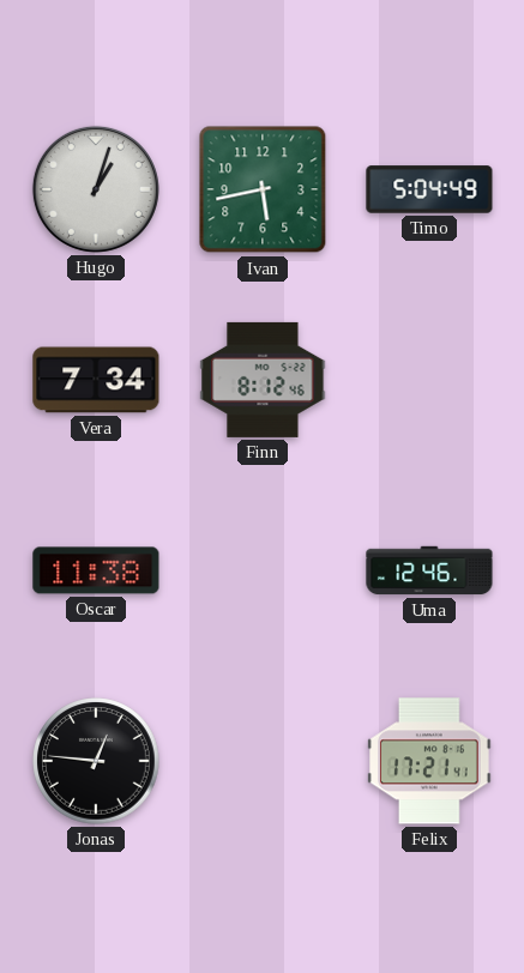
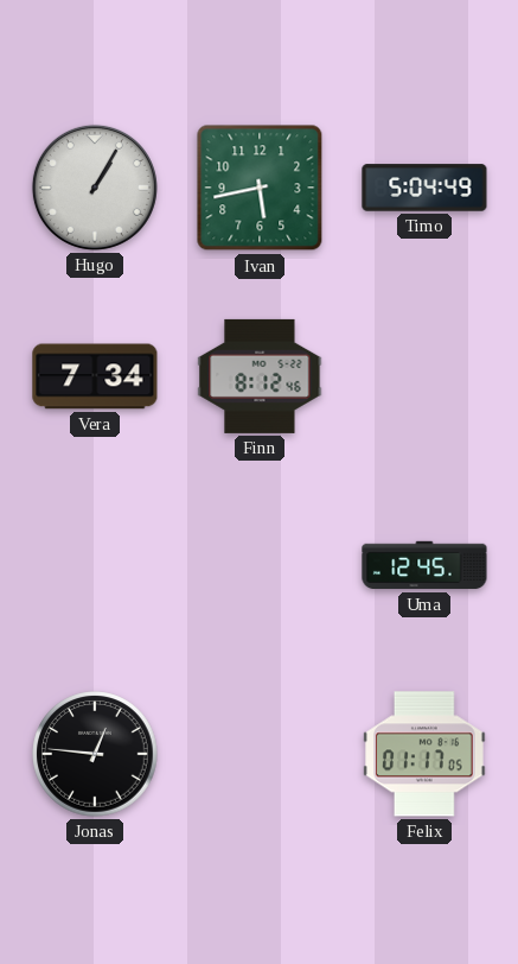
Hugo: 1:03 -> 1:05
Oscar: 11:38 -> none
Uma: 12:46 -> 12:45
Felix: 17:21 -> 01:17
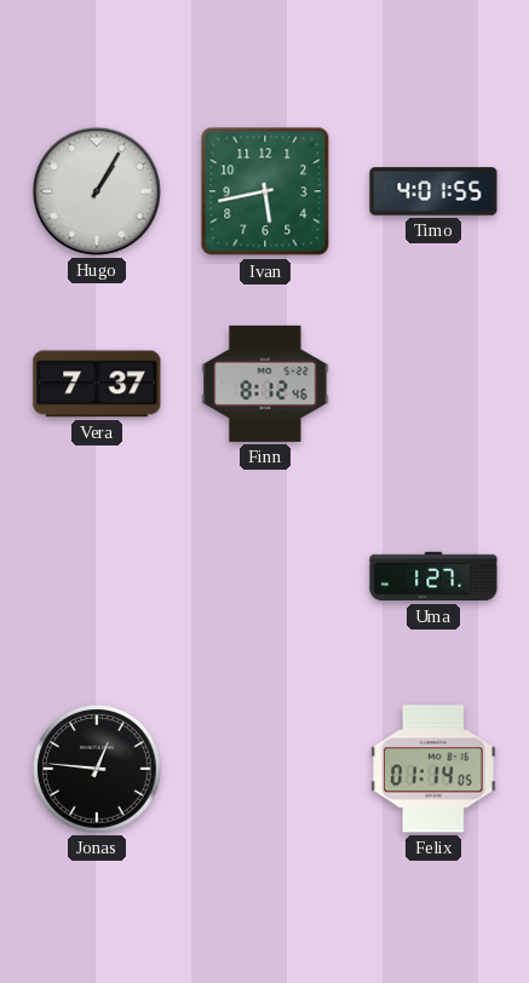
Timo: 5:04 -> 4:01
Vera: 7:34 -> 7:37
Uma: 12:45 -> 1:27
Felix: 01:17 -> 01:14
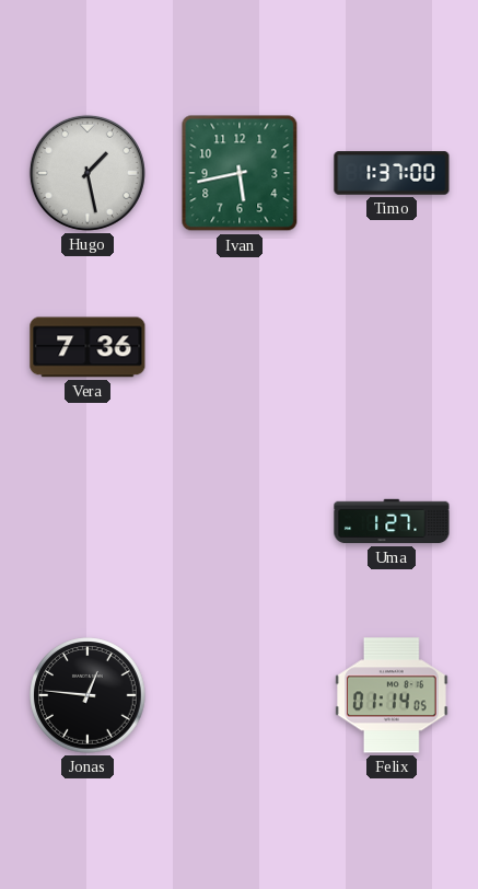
Hugo: 1:05 -> 1:28
Timo: 4:01 -> 1:37
Vera: 7:37 -> 7:36
Finn: 8:12 -> none
